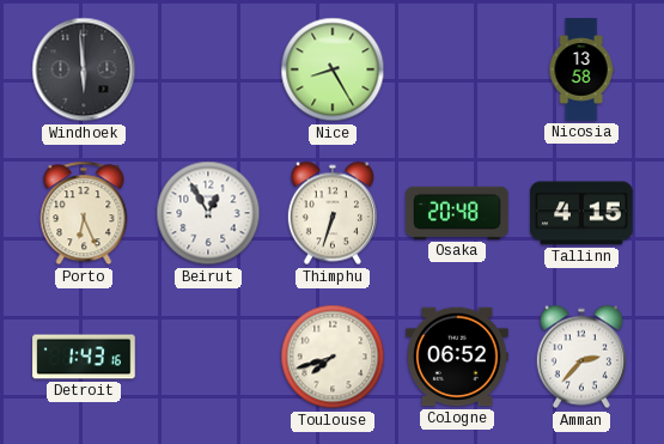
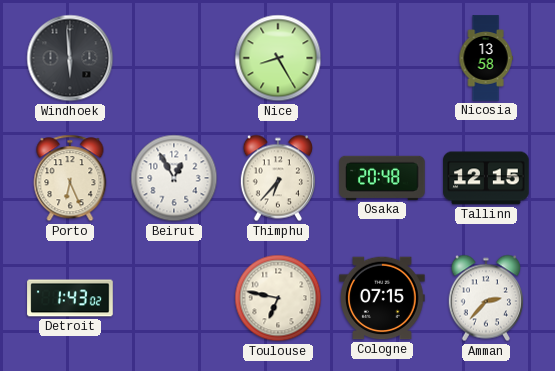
Thimphu: 6:33 -> 6:37
Tallinn: 4:15 -> 12:15
Detroit: 1:43:16 -> 1:43:02
Toulouse: 7:42 -> 6:47
Cologne: 06:52 -> 07:15
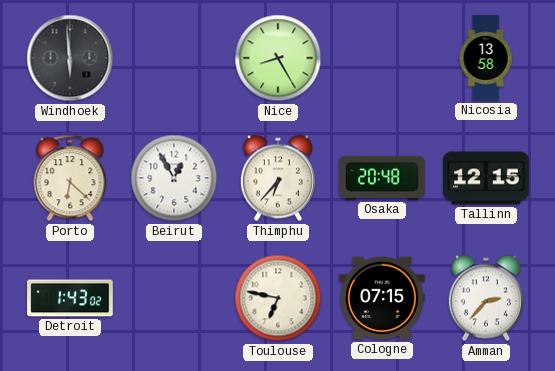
Porto: 6:26 -> 6:22
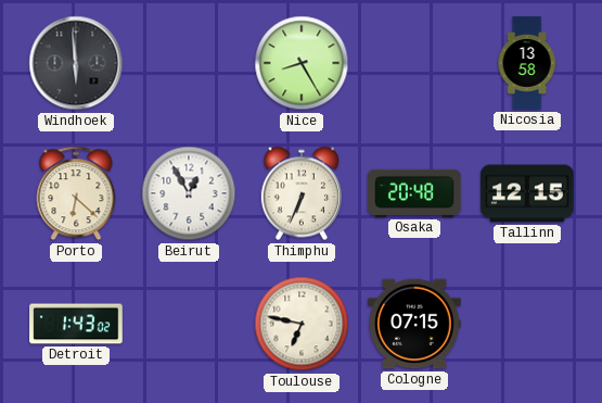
Thimphu: 6:37 -> 6:34
Amman: 2:37 -> none
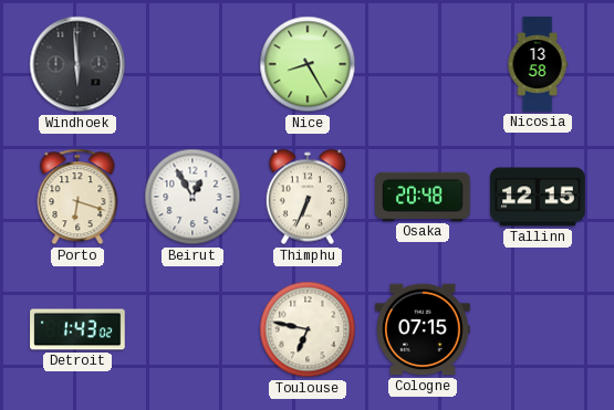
Porto: 6:22 -> 6:18
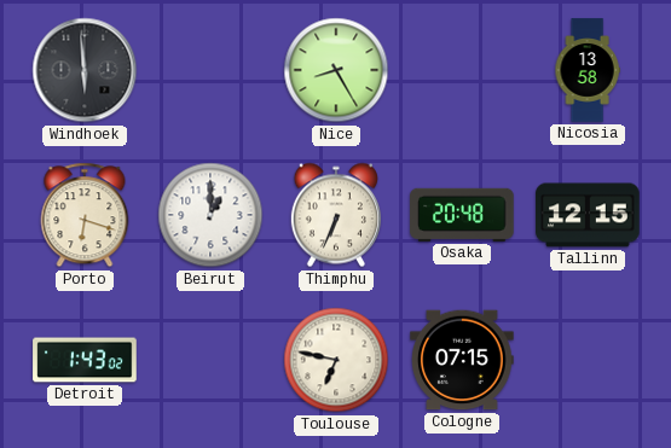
Beirut: 12:55 -> 1:00
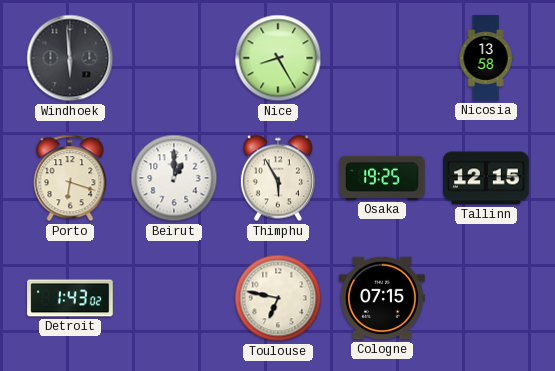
Thimphu: 6:34 -> 5:55
Osaka: 20:48 -> 19:25
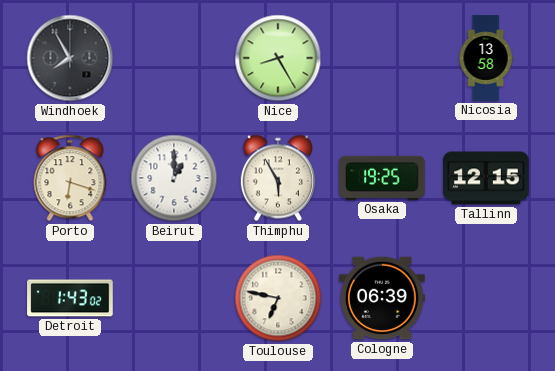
Windhoek: 5:59 -> 7:55
Cologne: 07:15 -> 06:39
